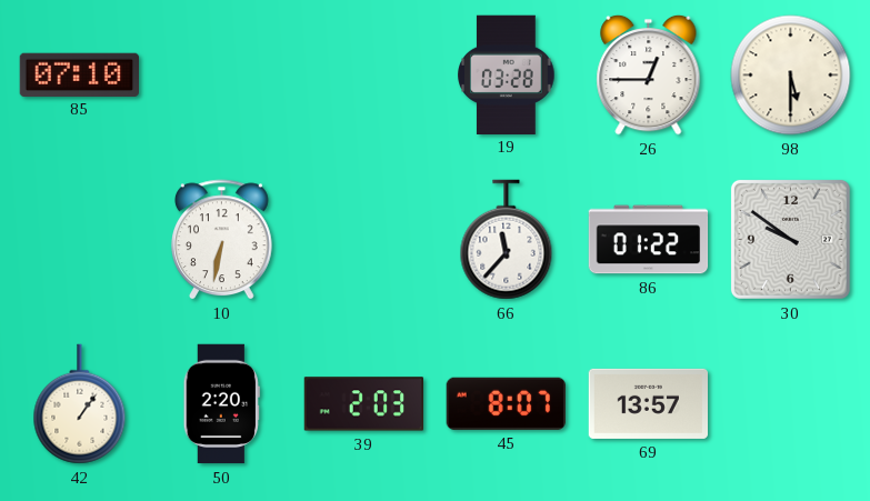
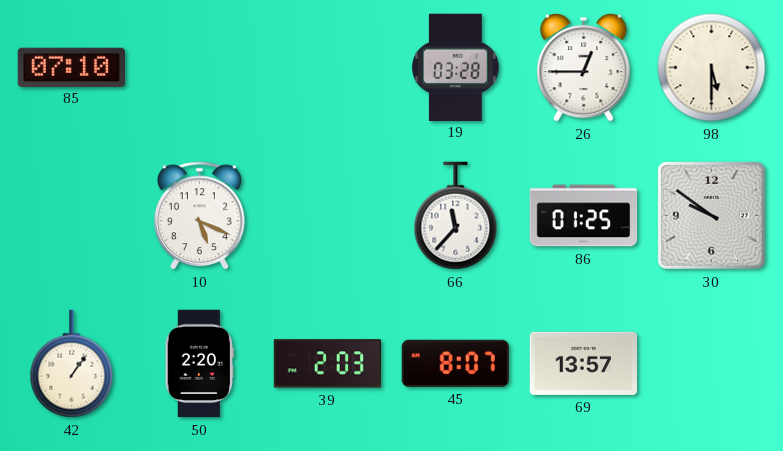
10: 6:32 -> 5:19
86: 01:22 -> 01:25
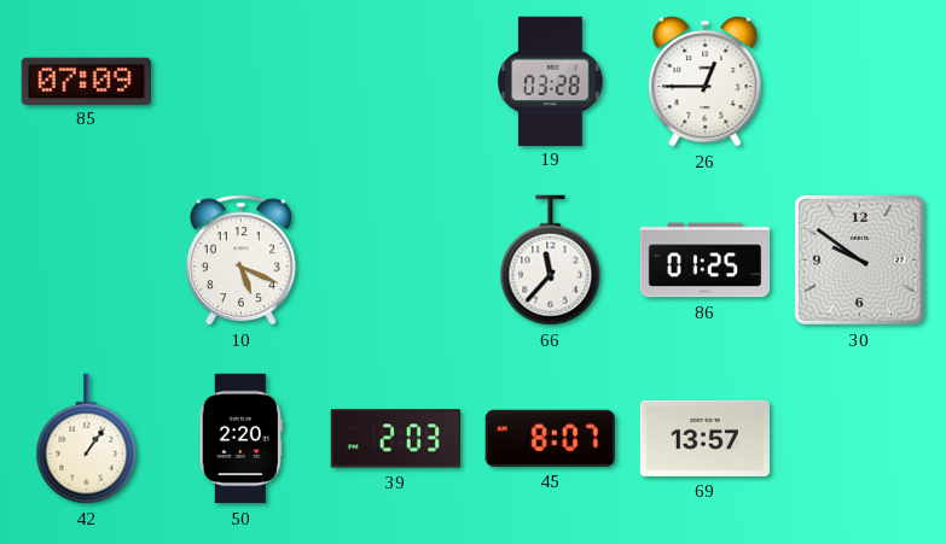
85: 07:10 -> 07:09
98: 5:30 -> none
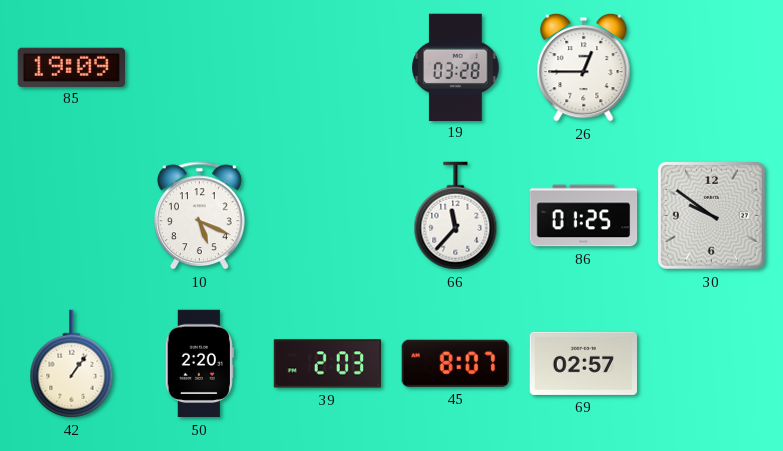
85: 07:09 -> 19:09
69: 13:57 -> 02:57
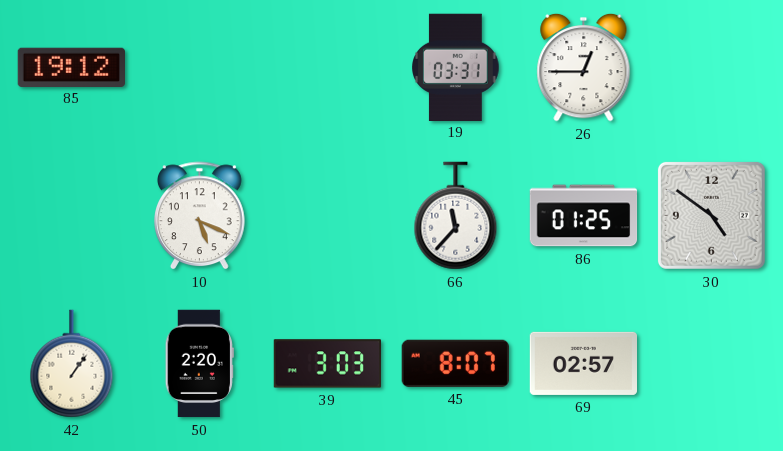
85: 19:09 -> 19:12
19: 03:28 -> 03:31
30: 9:51 -> 4:51
39: 2:03 -> 3:03
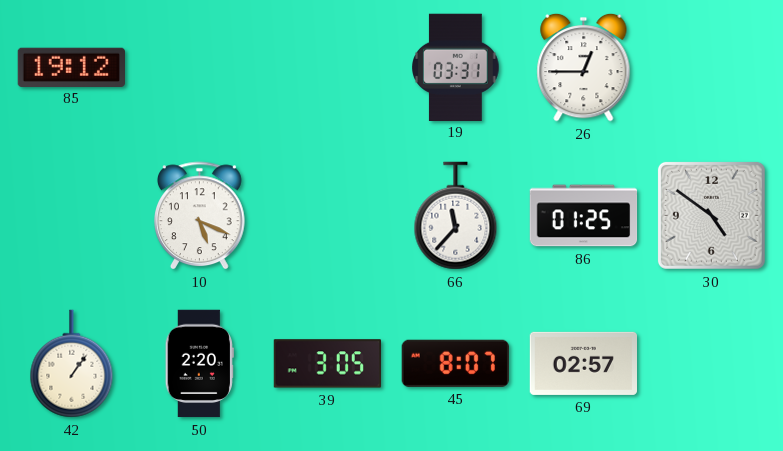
39: 3:03 -> 3:05
